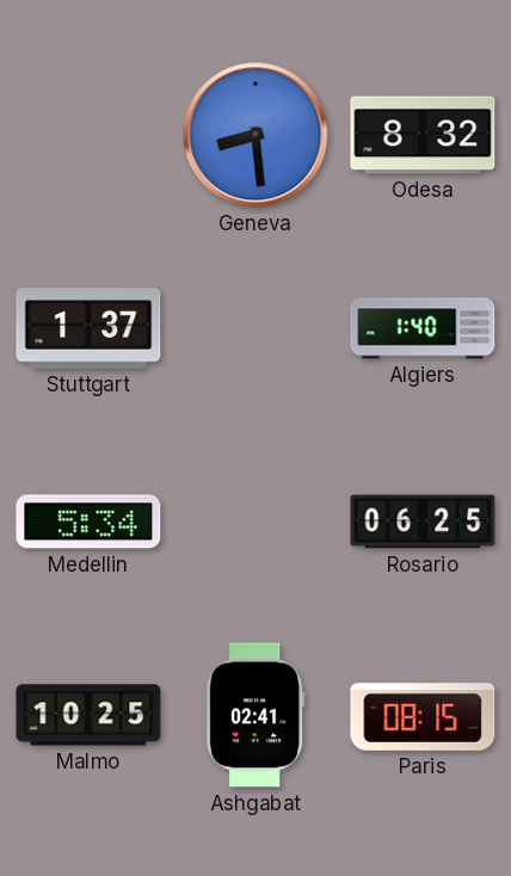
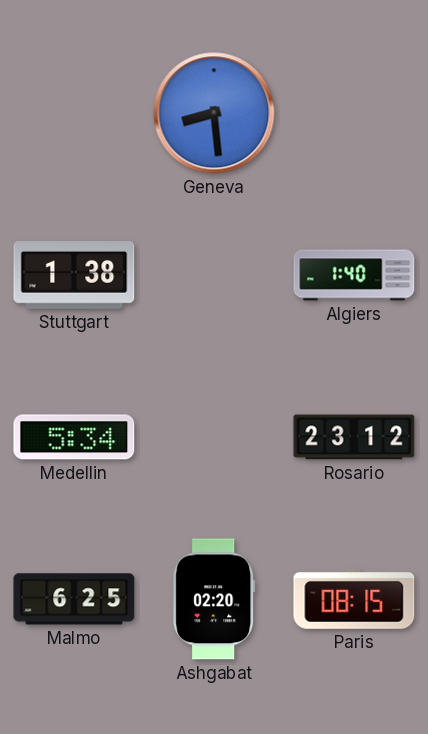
Odesa: 8:32 -> none
Stuttgart: 1:37 -> 1:38
Rosario: 06:25 -> 23:12
Malmo: 10:25 -> 6:25
Ashgabat: 02:41 -> 02:20
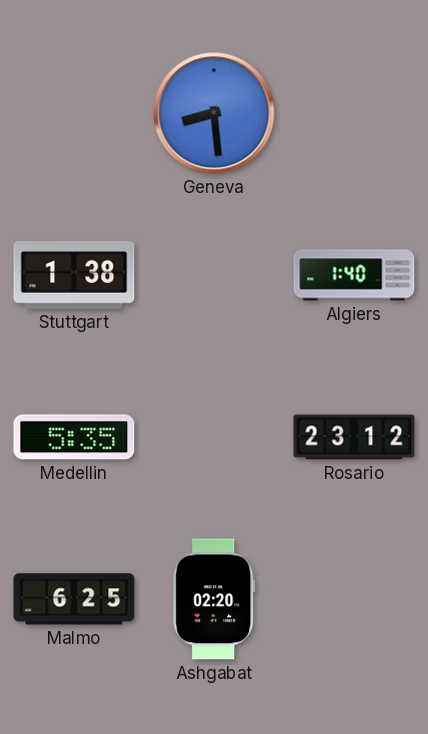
Medellin: 5:34 -> 5:35
Paris: 08:15 -> none
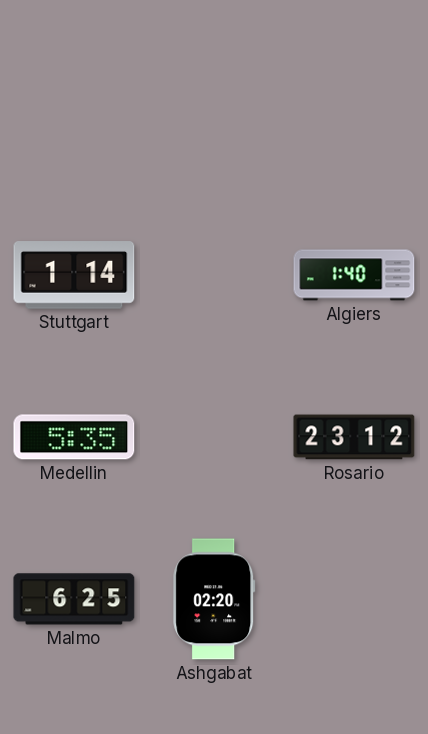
Geneva: 8:29 -> none
Stuttgart: 1:38 -> 1:14
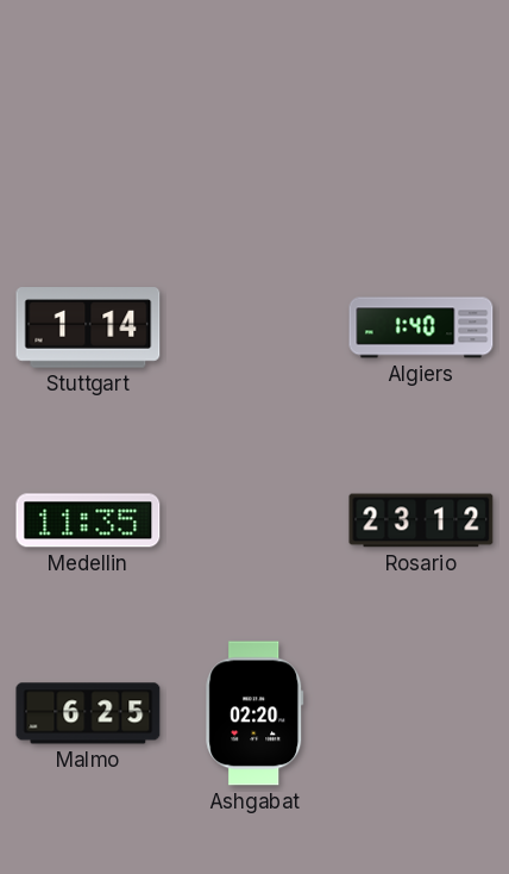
Medellin: 5:35 -> 11:35
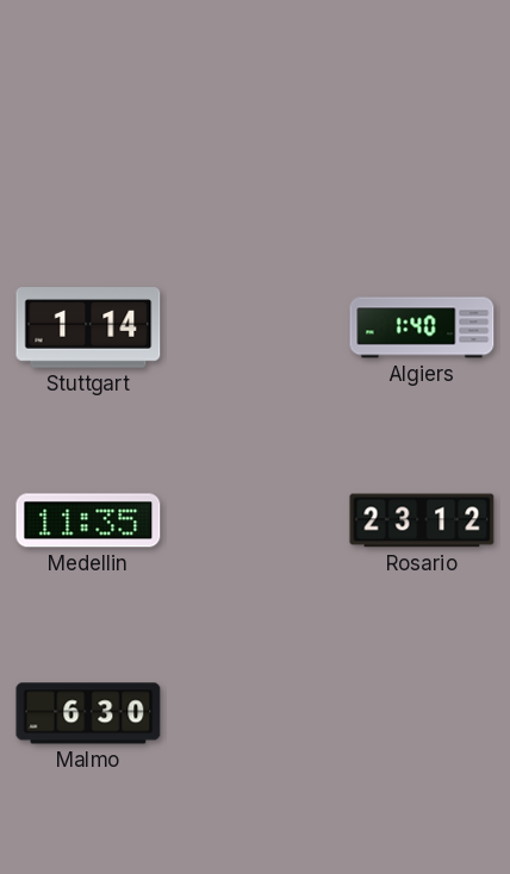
Malmo: 6:25 -> 6:30
Ashgabat: 02:20 -> none
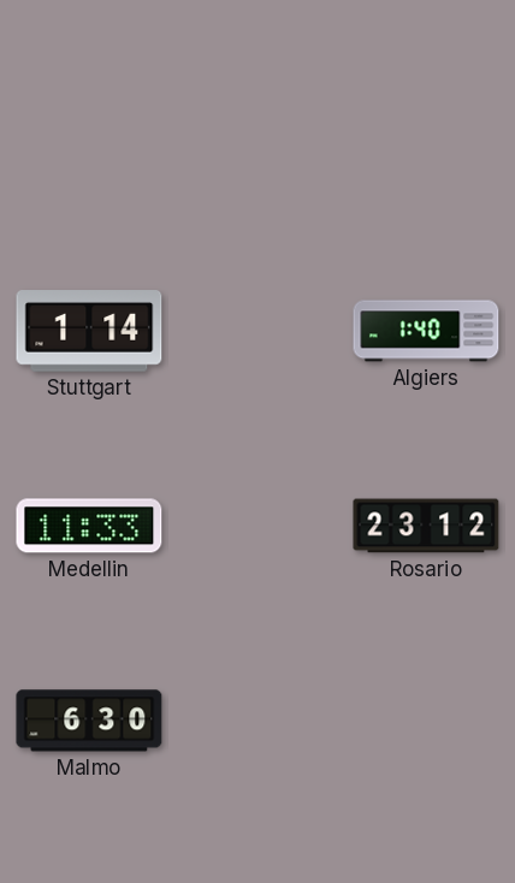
Medellin: 11:35 -> 11:33
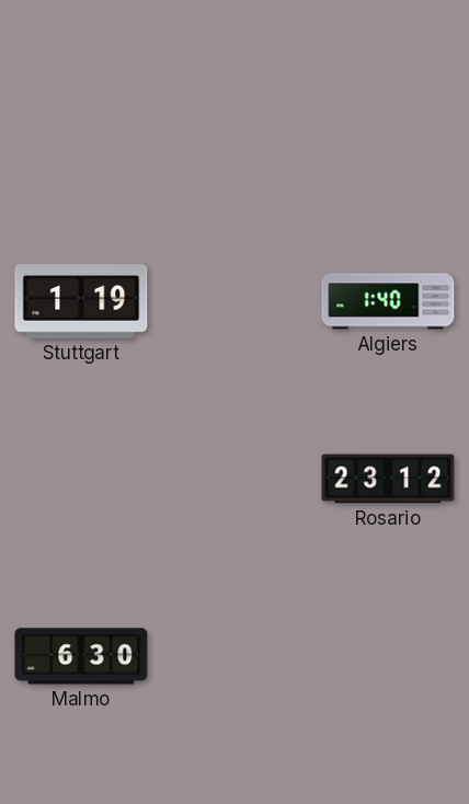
Stuttgart: 1:14 -> 1:19
Medellin: 11:33 -> none
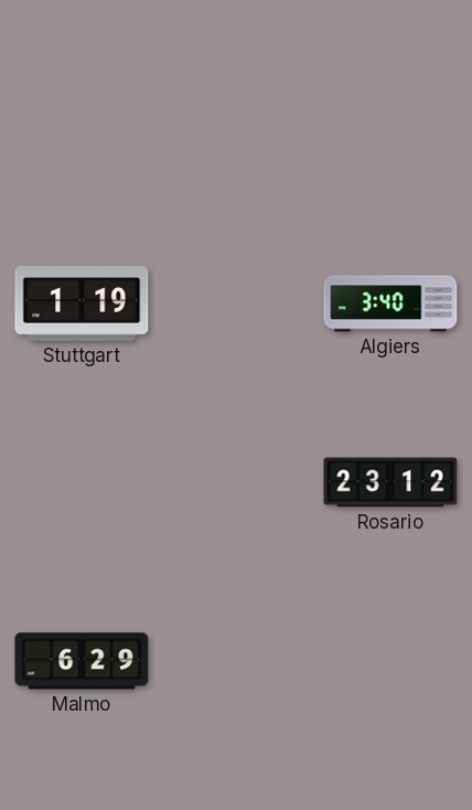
Algiers: 1:40 -> 3:40
Malmo: 6:30 -> 6:29
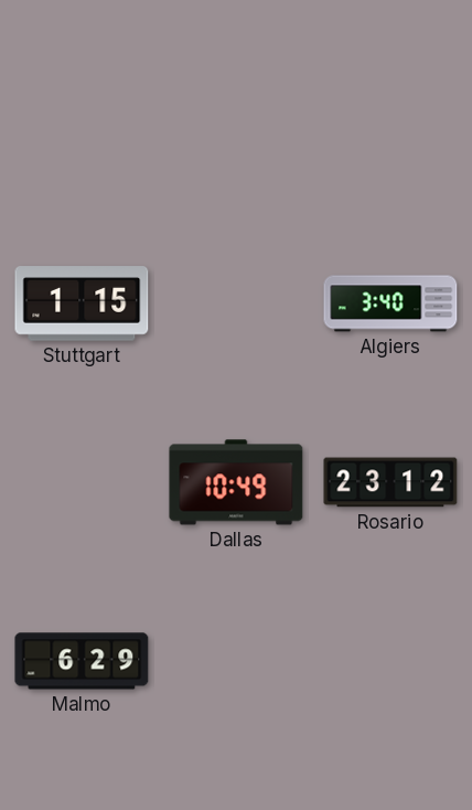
Stuttgart: 1:19 -> 1:15
Dallas: none -> 10:49
